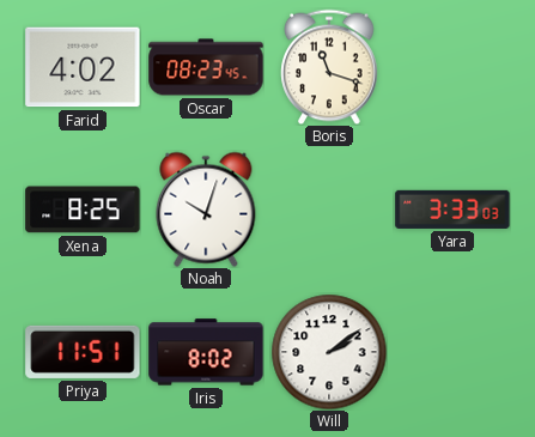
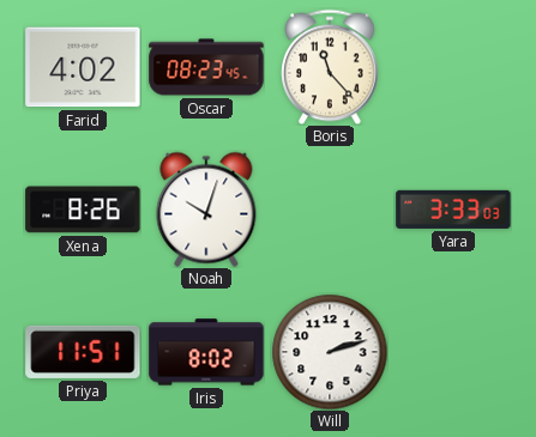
Boris: 11:18 -> 11:23
Xena: 8:25 -> 8:26
Will: 2:09 -> 2:12
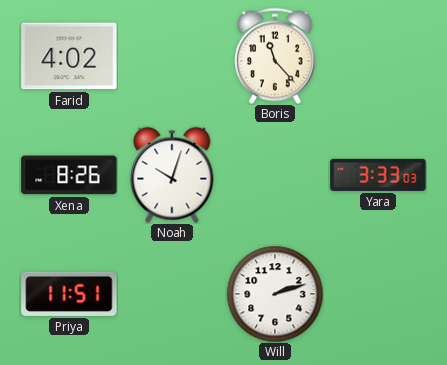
Oscar: 08:23 -> none
Iris: 8:02 -> none
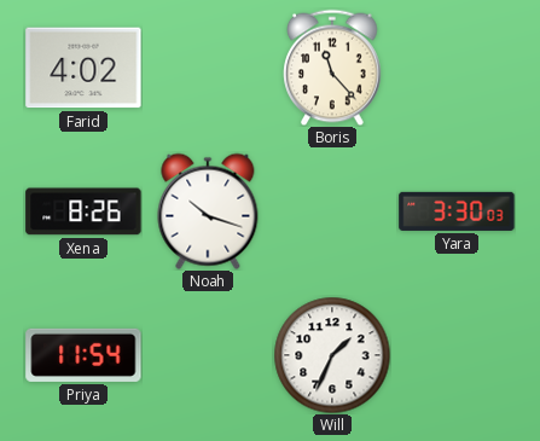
Noah: 10:03 -> 10:18
Yara: 3:33 -> 3:30
Priya: 11:51 -> 11:54
Will: 2:12 -> 1:34
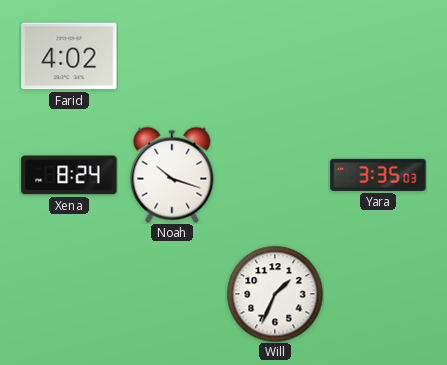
Boris: 11:23 -> none
Xena: 8:26 -> 8:24
Yara: 3:30 -> 3:35
Priya: 11:54 -> none
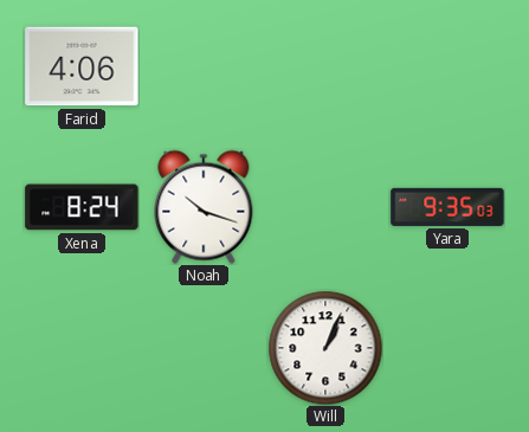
Farid: 4:02 -> 4:06
Yara: 3:35 -> 9:35
Will: 1:34 -> 1:04
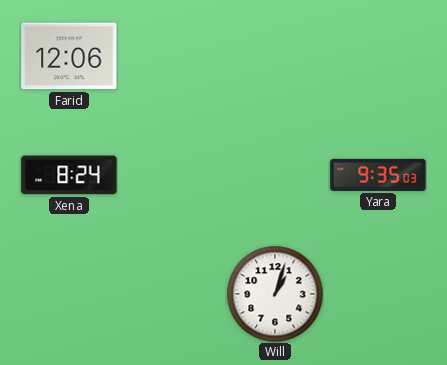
Farid: 4:06 -> 12:06
Noah: 10:18 -> none
Will: 1:04 -> 1:03
